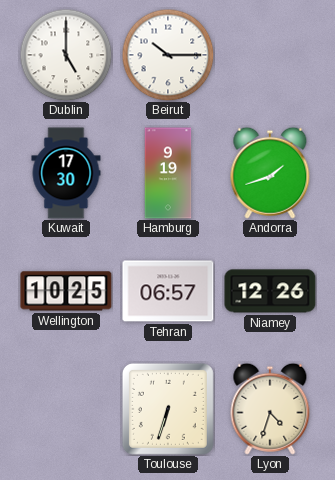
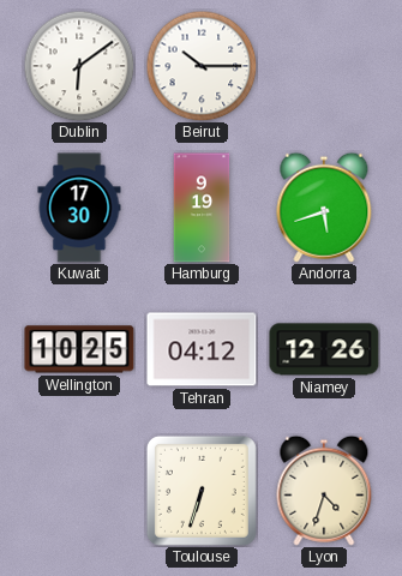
Dublin: 5:00 -> 6:09
Andorra: 1:42 -> 5:42
Tehran: 06:57 -> 04:12
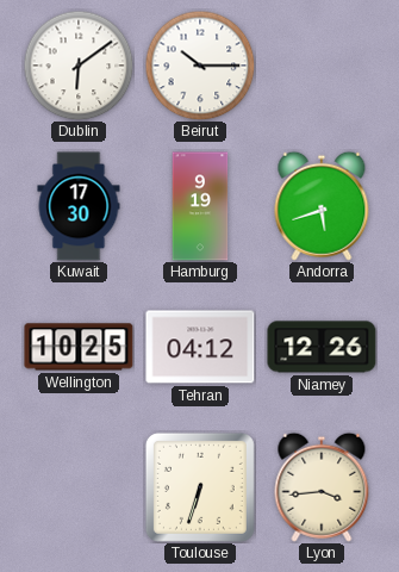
Lyon: 4:33 -> 3:44
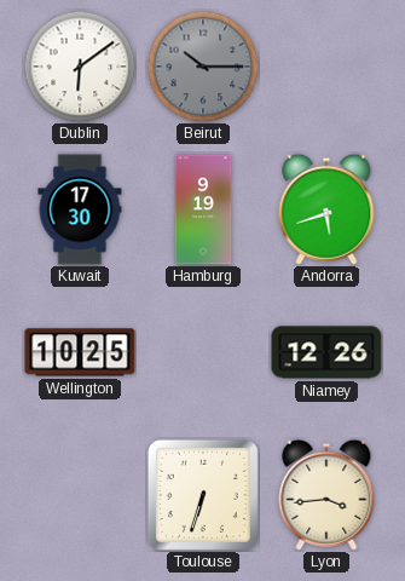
Beirut dial: white -> grey
Tehran: 04:12 -> none
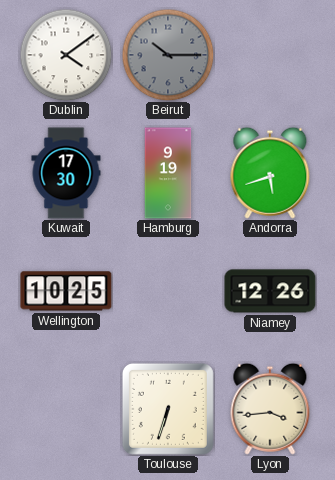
Dublin: 6:09 -> 4:09
